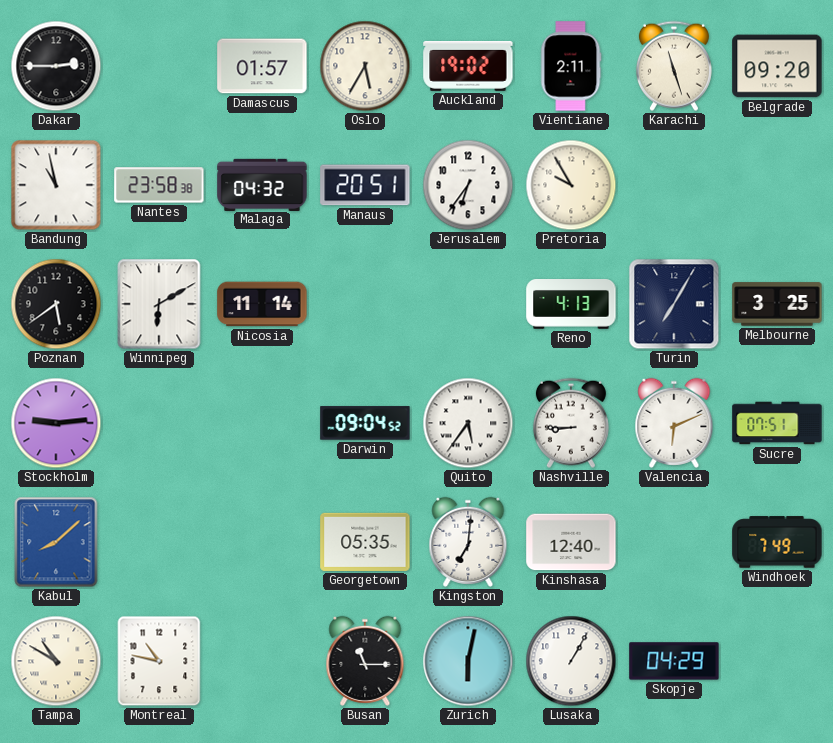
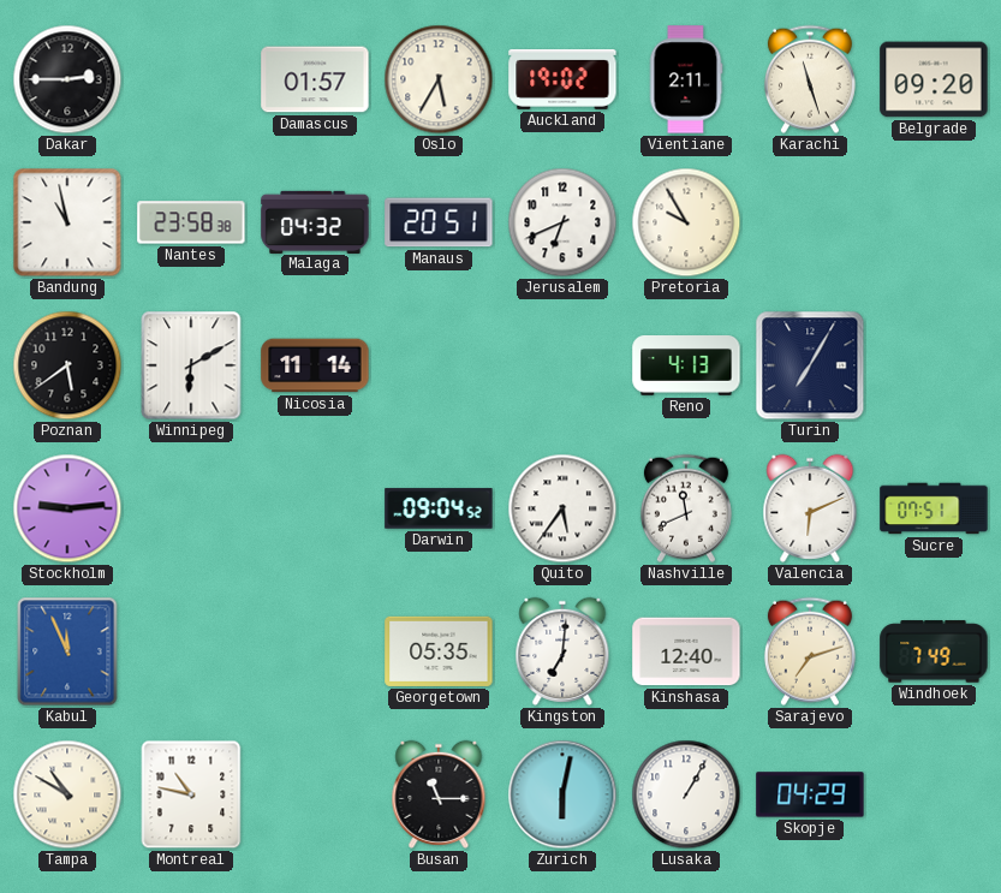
Jerusalem: 6:36 -> 6:41
Melbourne: 3:25 -> none
Nashville: 8:45 -> 11:41
Kabul: 8:08 -> 11:56
Sarajevo: none -> 7:12
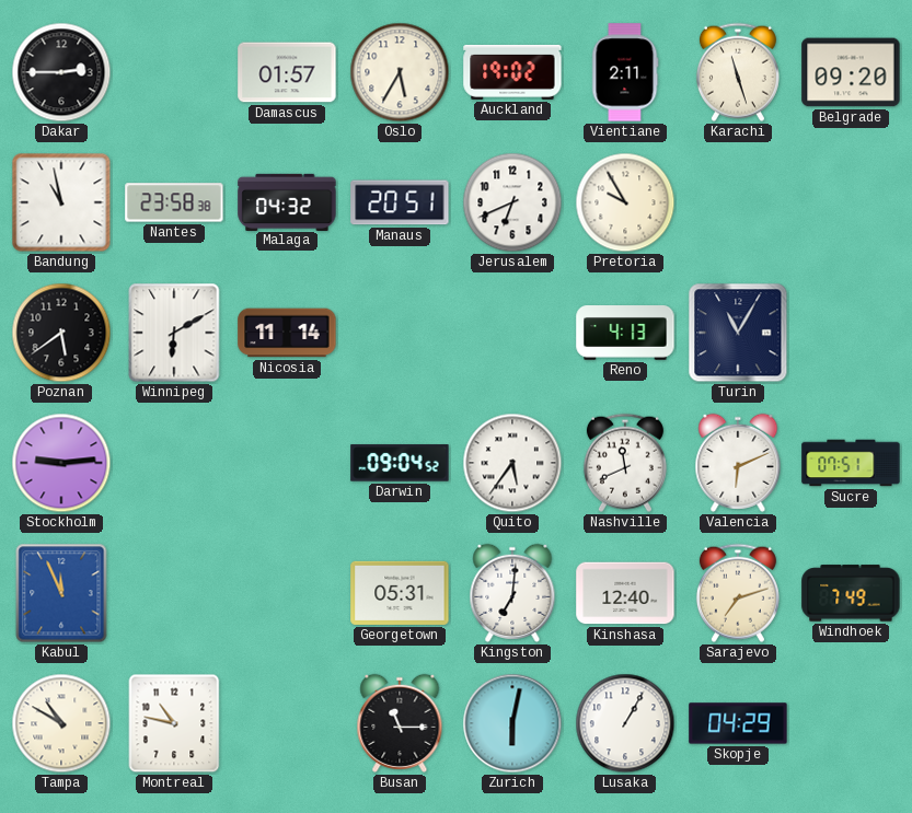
Turin: 7:05 -> 11:05
Georgetown: 05:35 -> 05:31
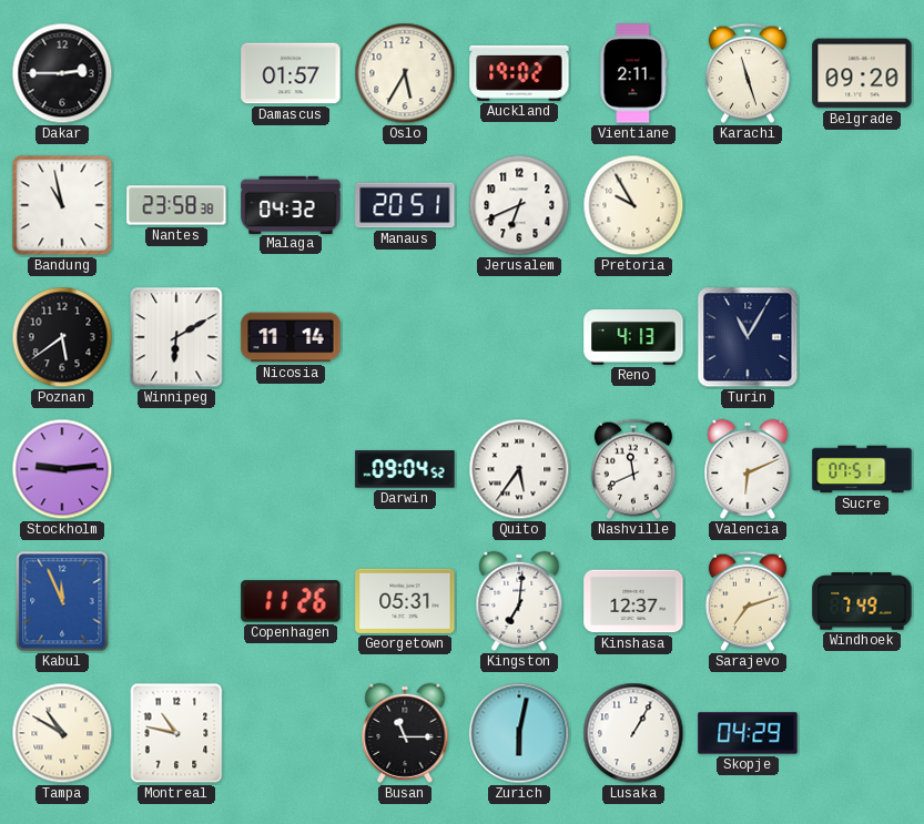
Copenhagen: none -> 11:26
Kinshasa: 12:40 -> 12:37
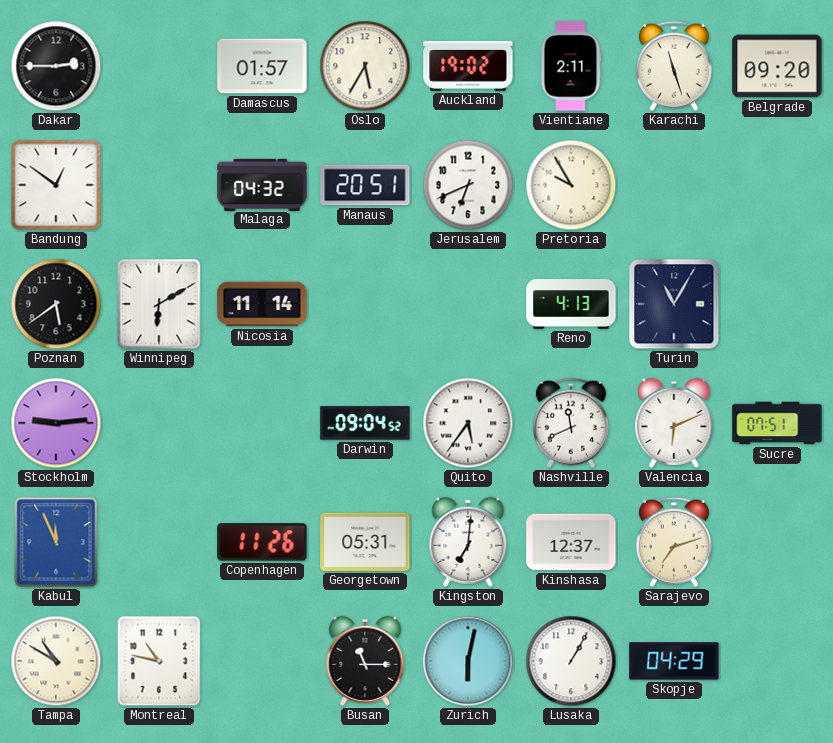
Bandung: 10:58 -> 12:51
Nantes: 23:58 -> none
Windhoek: 7:49 -> none
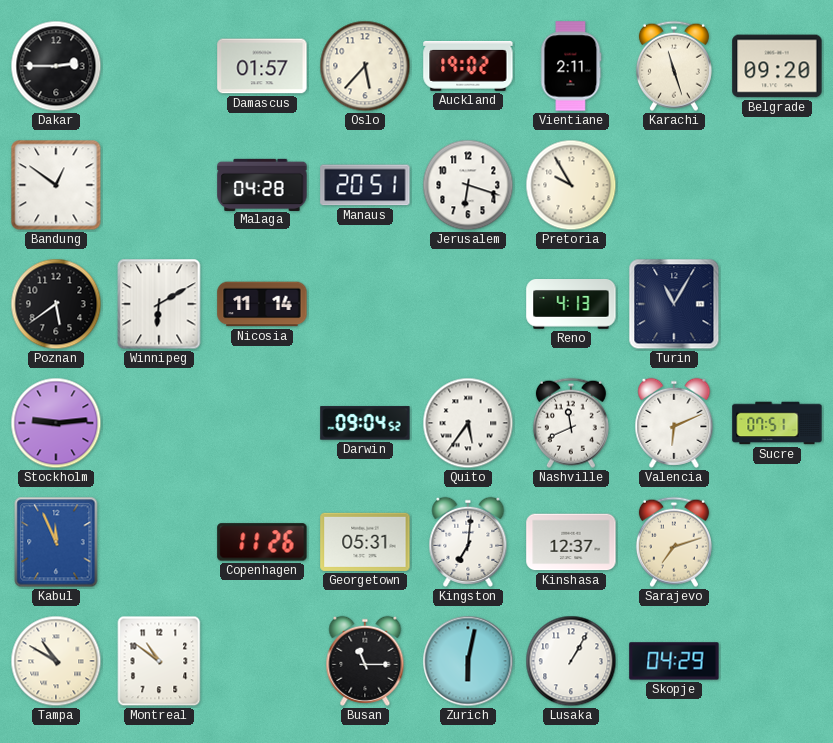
Oslo: 5:35 -> 5:37
Malaga: 04:32 -> 04:28
Jerusalem: 6:41 -> 6:18
Montreal: 10:47 -> 10:51
